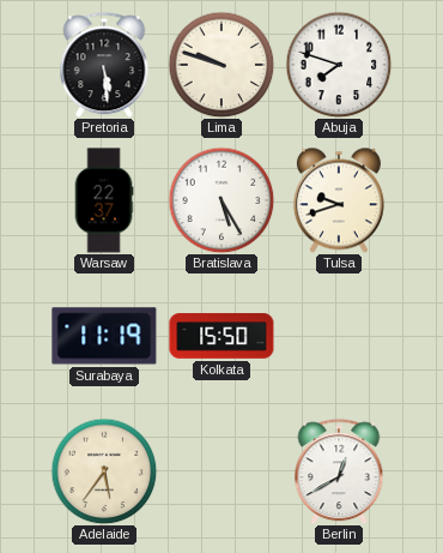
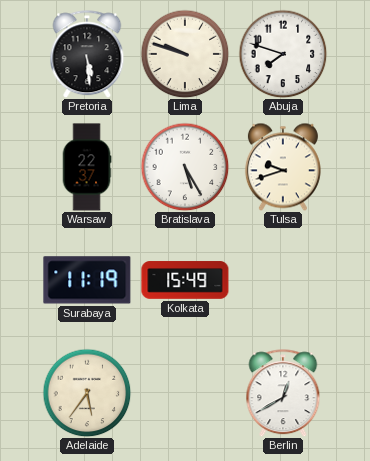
Kolkata: 15:50 -> 15:49
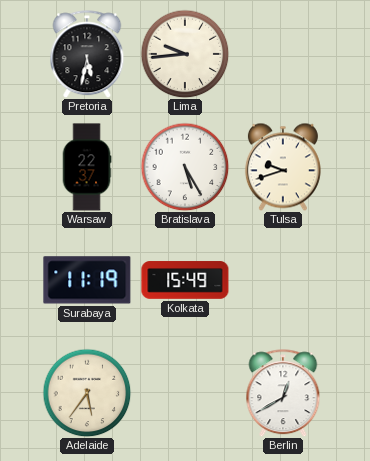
Pretoria: 5:29 -> 5:32
Lima: 9:48 -> 9:44
Abuja: 7:48 -> none
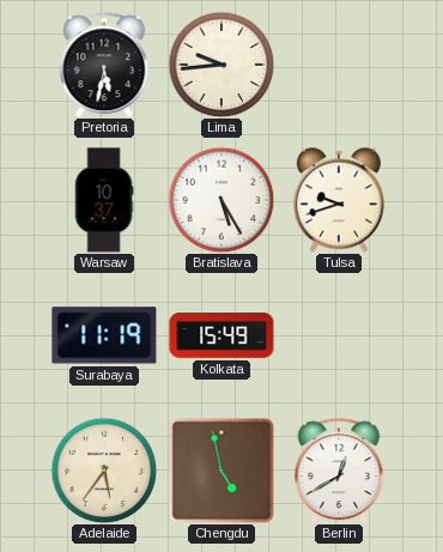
Warsaw: 22:37 -> 10:37
Chengdu: none -> 4:58
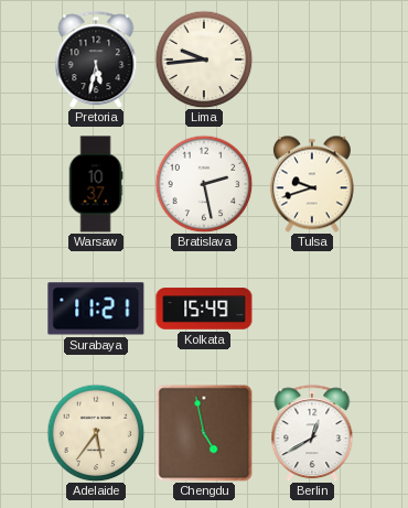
Bratislava: 5:25 -> 2:28
Surabaya: 11:19 -> 11:21
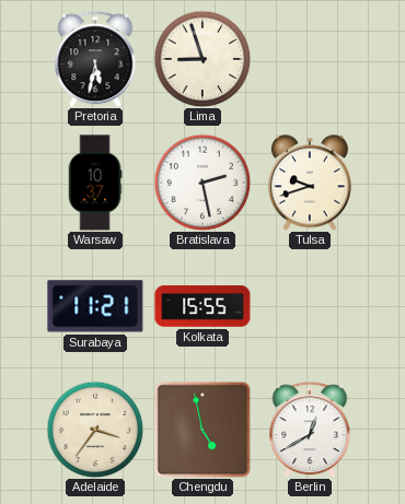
Lima: 9:44 -> 8:57
Kolkata: 15:49 -> 15:55
Adelaide: 5:36 -> 3:36
